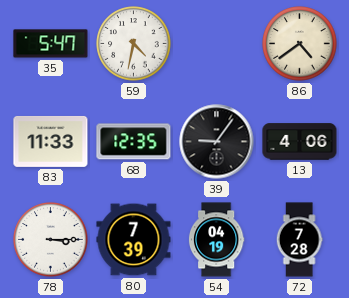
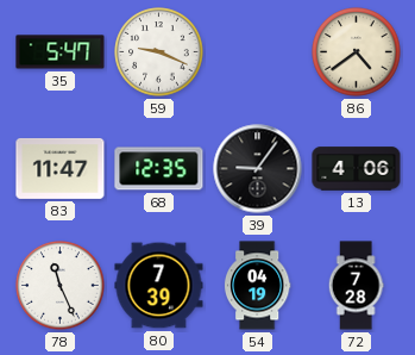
59: 4:32 -> 9:19
83: 11:33 -> 11:47
78: 3:15 -> 11:26
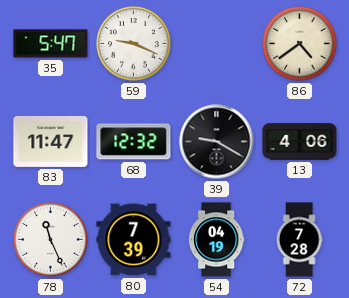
68: 12:35 -> 12:32
39: 9:06 -> 9:20
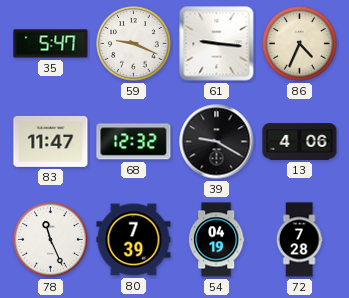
61: none -> 9:16
86: 4:39 -> 4:34
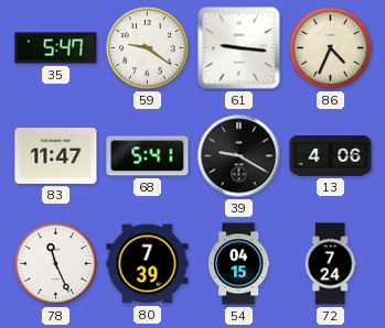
59: 9:19 -> 9:21
68: 12:32 -> 5:41
54: 04:19 -> 04:15
72: 7:28 -> 7:24
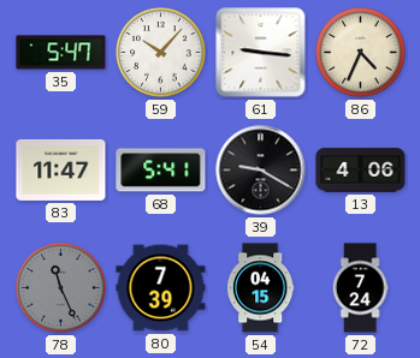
59: 9:21 -> 10:07
78 dial: white -> grey
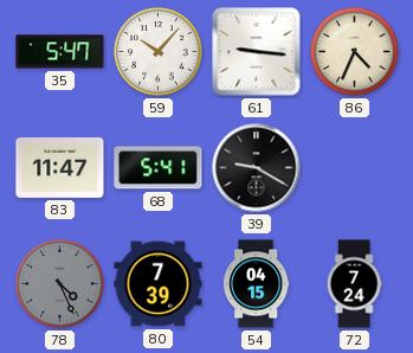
13: 4:06 -> none
78: 11:26 -> 4:26
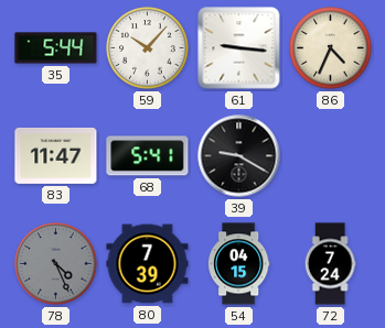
35: 5:47 -> 5:44
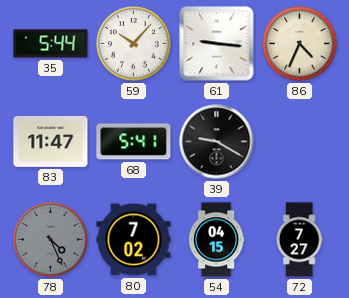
80: 7:39 -> 7:02
72: 7:24 -> 7:27
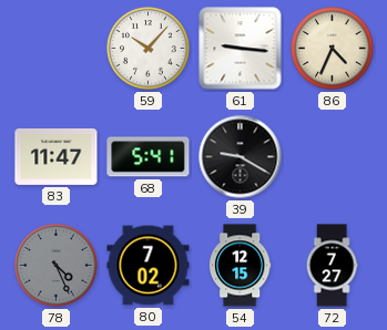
35: 5:44 -> none
54: 04:15 -> 12:15
